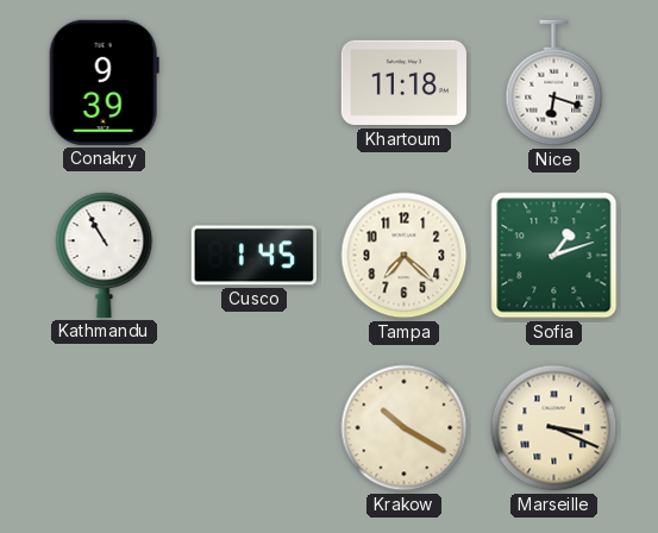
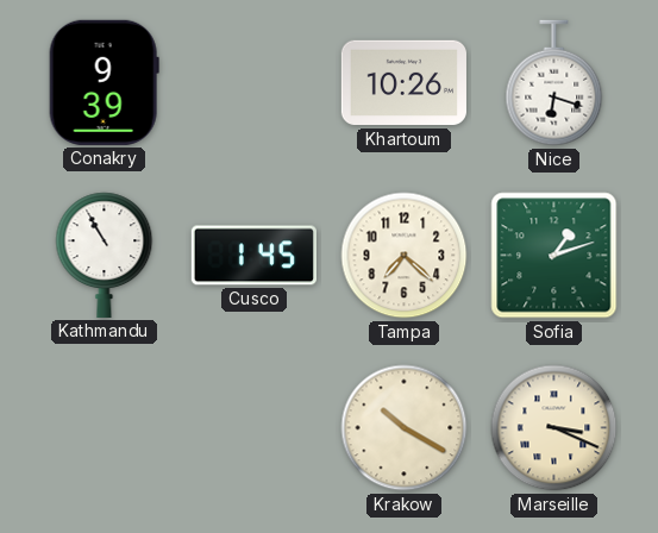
Khartoum: 11:18 -> 10:26
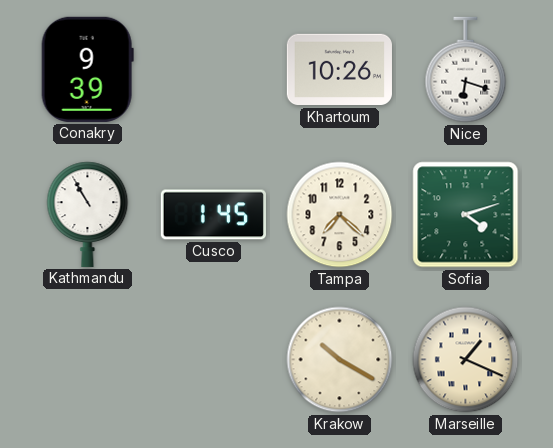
Sofia: 1:12 -> 4:12
Marseille: 3:19 -> 1:19
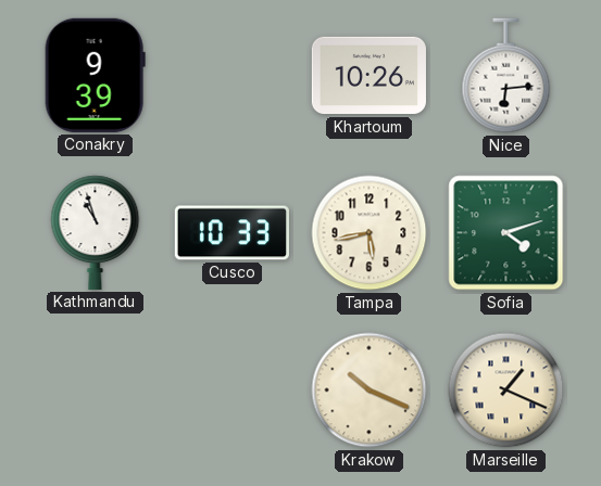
Nice: 6:18 -> 6:14
Kathmandu: 10:55 -> 10:57
Cusco: 1:45 -> 10:33
Tampa: 7:22 -> 5:43
Krakow: 10:20 -> 10:19
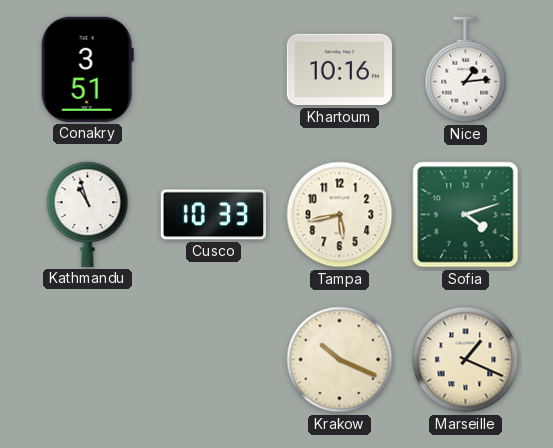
Conakry: 9:39 -> 3:51
Khartoum: 10:26 -> 10:16
Nice: 6:14 -> 1:14
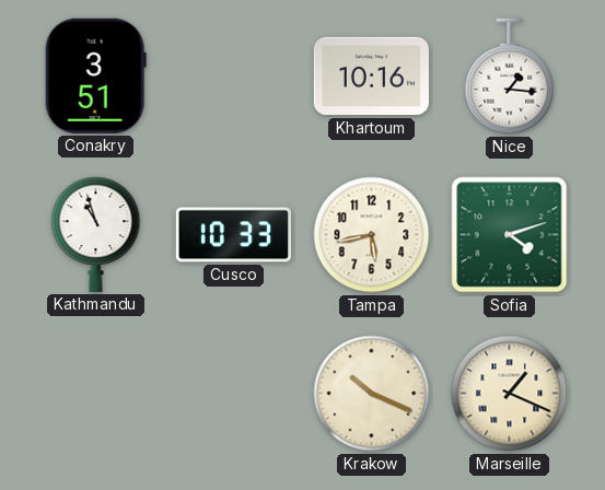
Nice: 1:14 -> 1:16
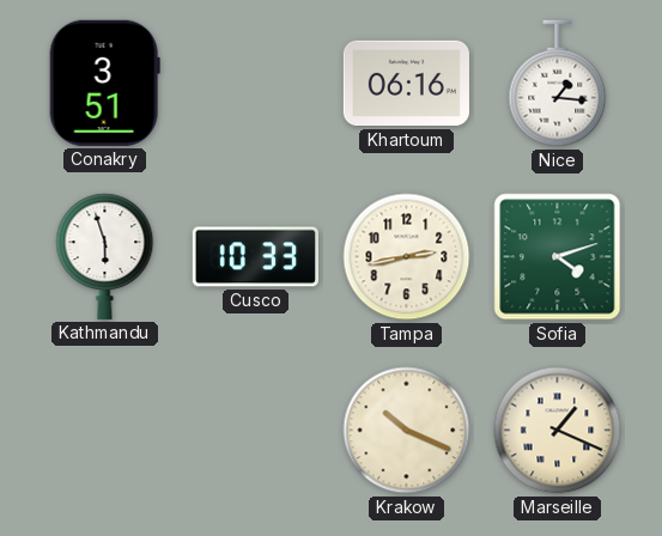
Khartoum: 10:16 -> 06:16
Kathmandu: 10:57 -> 5:57
Tampa: 5:43 -> 2:43
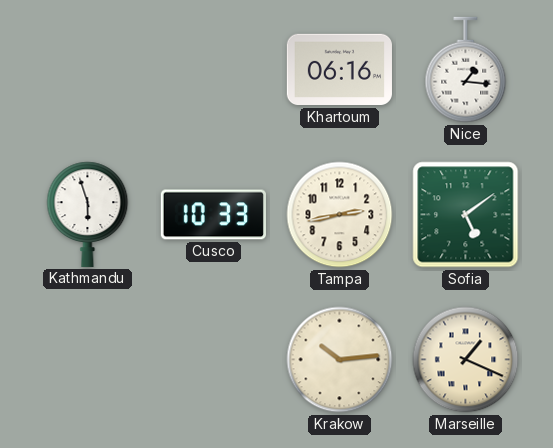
Conakry: 3:51 -> none
Sofia: 4:12 -> 5:09
Krakow: 10:19 -> 10:14
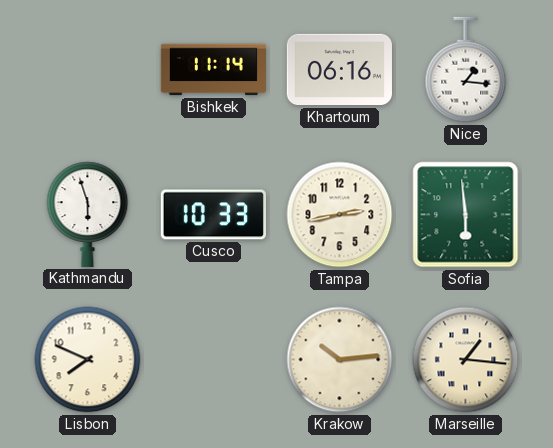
Bishkek: none -> 11:14
Sofia: 5:09 -> 5:59
Lisbon: none -> 7:49
Marseille: 1:19 -> 1:16
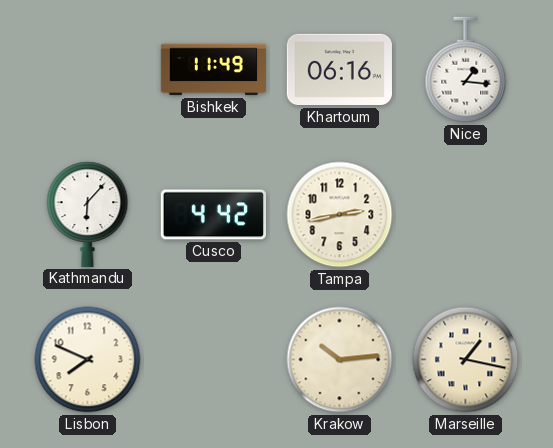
Bishkek: 11:14 -> 11:49
Kathmandu: 5:57 -> 6:07
Cusco: 10:33 -> 4:42
Sofia: 5:59 -> none
Marseille: 1:16 -> 1:17
